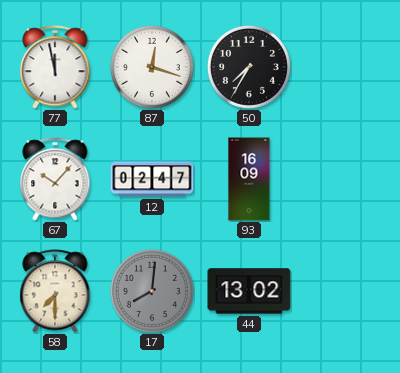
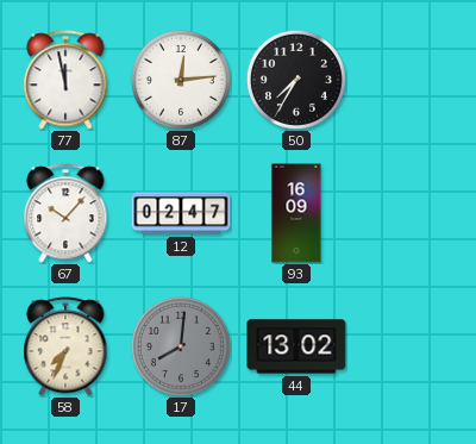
87: 12:18 -> 12:14
58: 7:30 -> 7:34
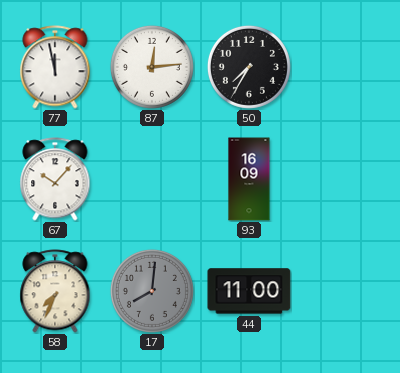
12: 02:47 -> none
44: 13:02 -> 11:00
